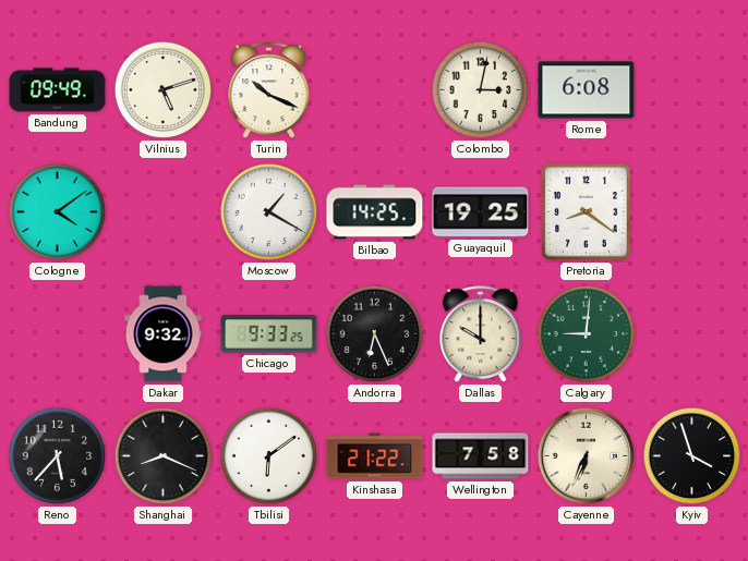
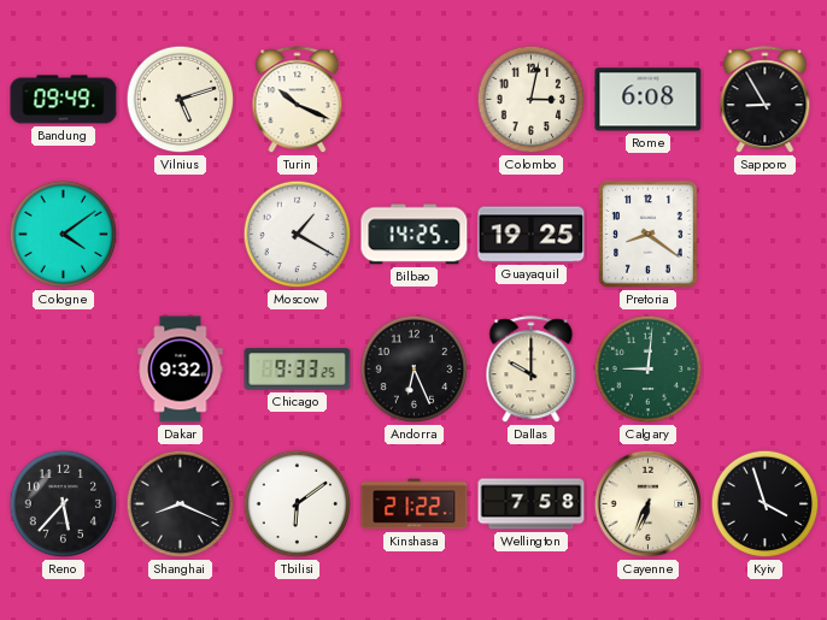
Sapporo: none -> 8:55
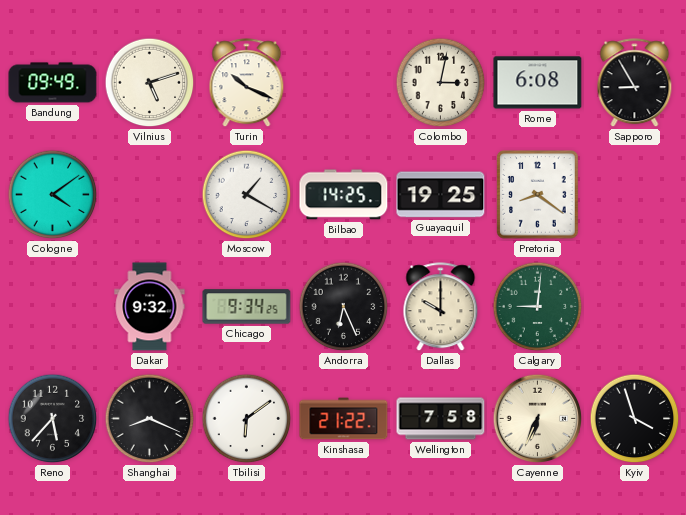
Chicago: 9:33 -> 9:34
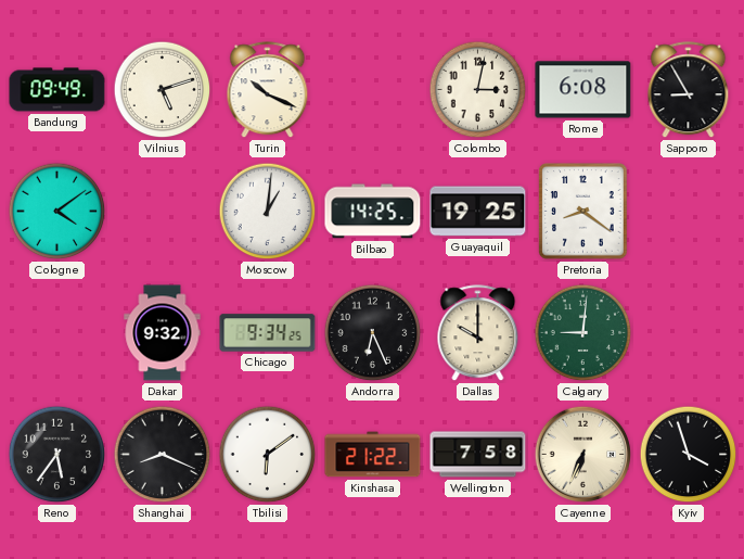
Moscow: 1:20 -> 1:01
Reno: 5:37 -> 5:36
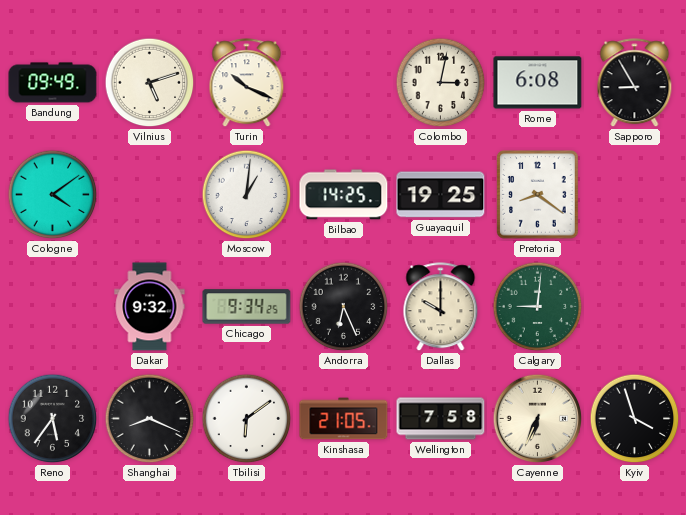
Kinshasa: 21:22 -> 21:05
